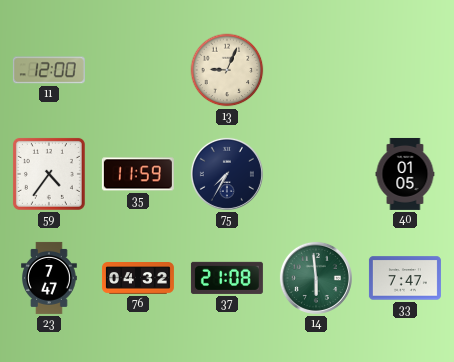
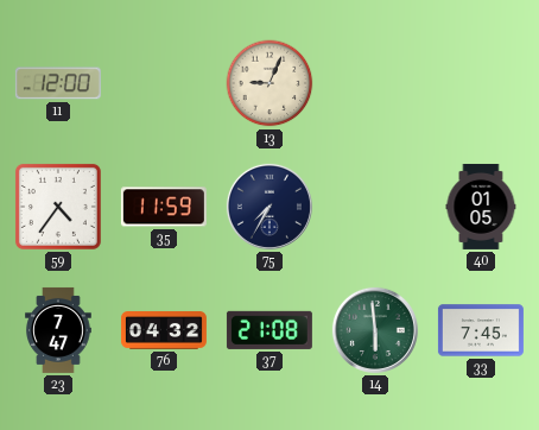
33: 7:47 -> 7:45
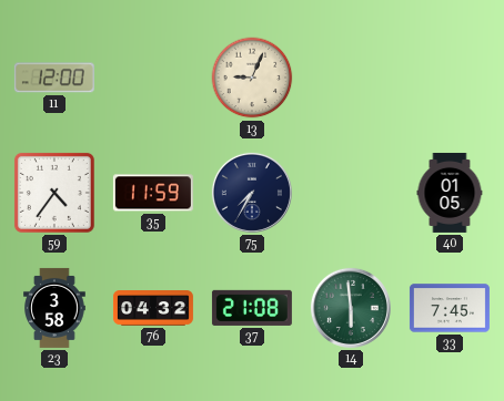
23: 7:47 -> 3:58
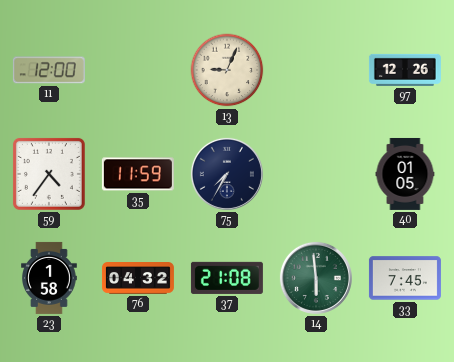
97: none -> 12:26
23: 3:58 -> 1:58
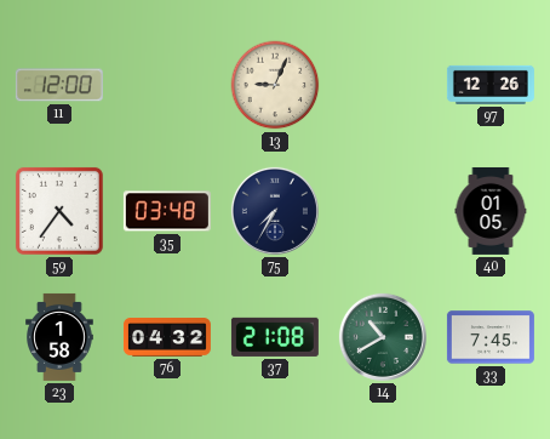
35: 11:59 -> 03:48
14: 5:59 -> 10:40
